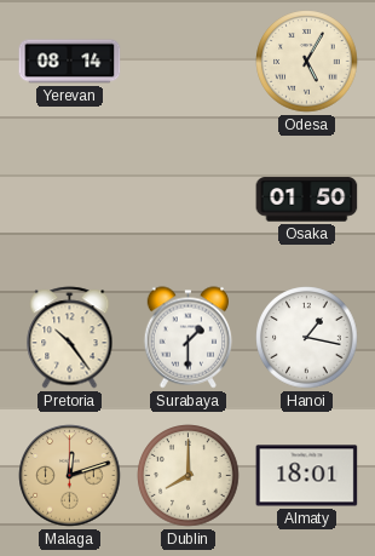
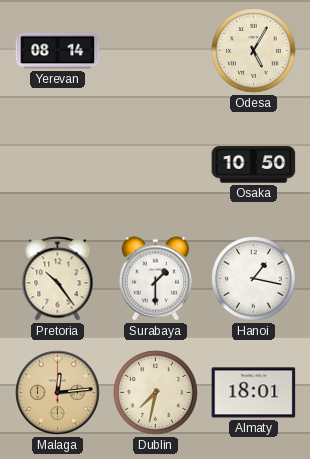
Osaka: 01:50 -> 10:50
Malaga: 12:12 -> 12:14
Dublin: 8:00 -> 7:32
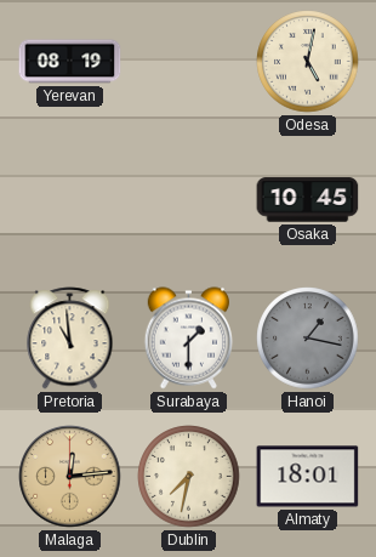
Yerevan: 08:14 -> 08:19
Odesa: 5:05 -> 5:02
Osaka: 10:50 -> 10:45
Pretoria: 10:24 -> 10:59
Hanoi dial: white -> grey
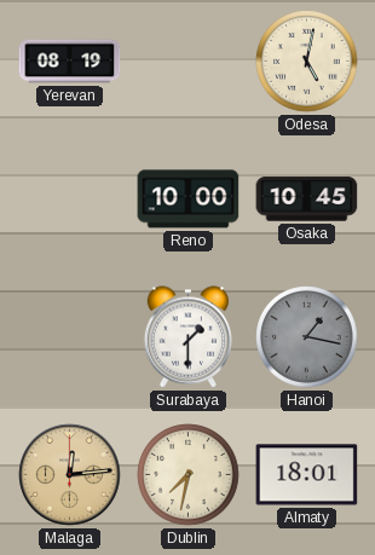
Reno: none -> 10:00
Pretoria: 10:59 -> none
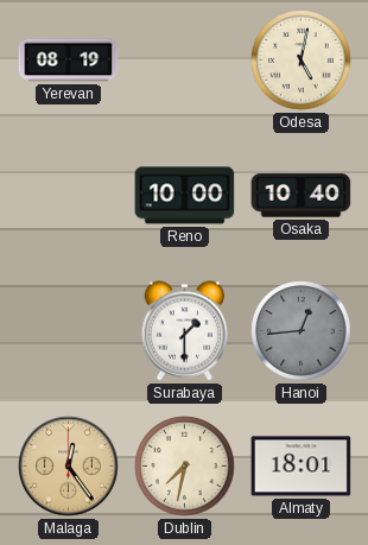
Osaka: 10:45 -> 10:40
Hanoi: 1:17 -> 12:44
Malaga: 12:14 -> 12:24
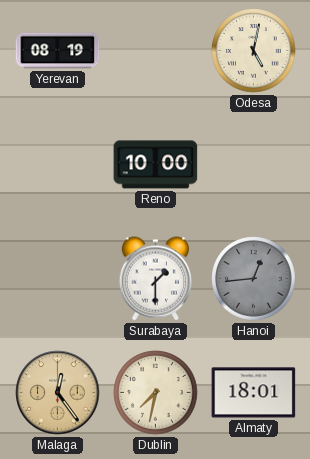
Osaka: 10:40 -> none
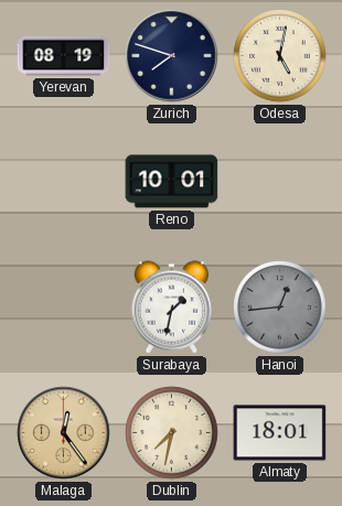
Zurich: none -> 7:48
Reno: 10:00 -> 10:01
Surabaya: 1:30 -> 1:32
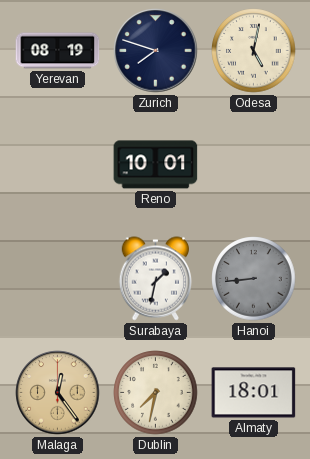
Hanoi: 12:44 -> 8:44
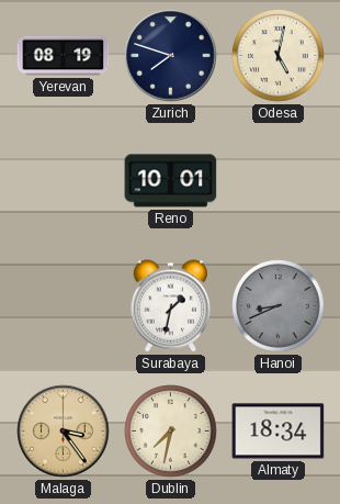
Hanoi: 8:44 -> 8:41
Malaga: 12:24 -> 3:24
Almaty: 18:01 -> 18:34
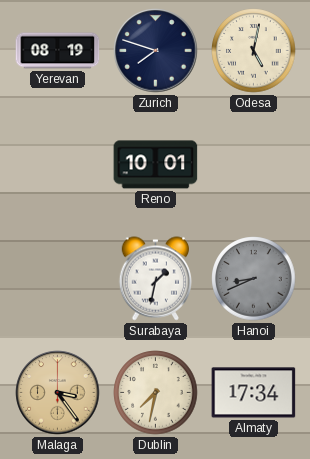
Almaty: 18:34 -> 17:34
